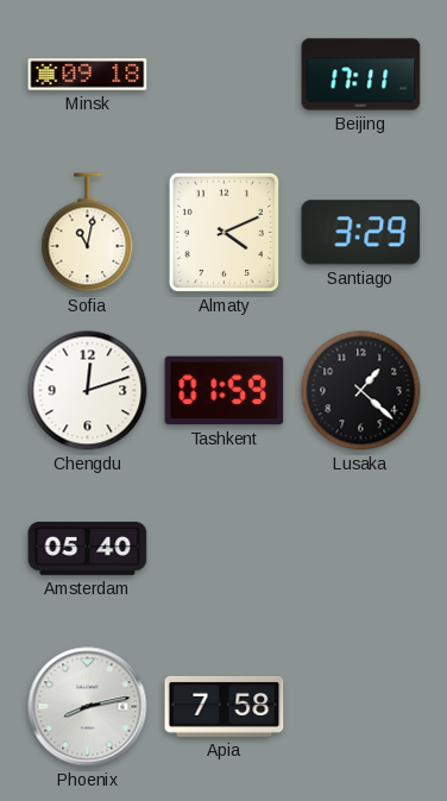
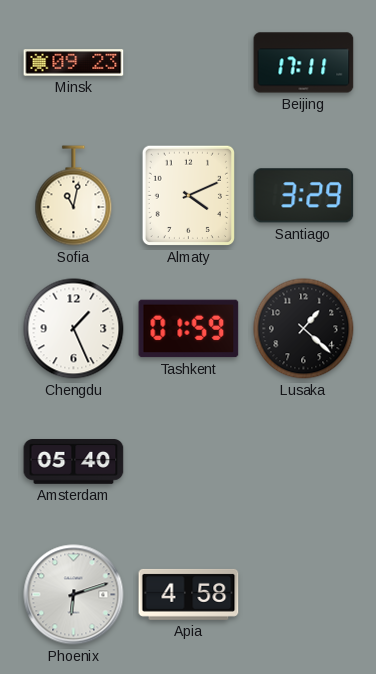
Minsk: 09:18 -> 09:23
Chengdu: 12:12 -> 1:26
Phoenix: 8:13 -> 6:12
Apia: 7:58 -> 4:58
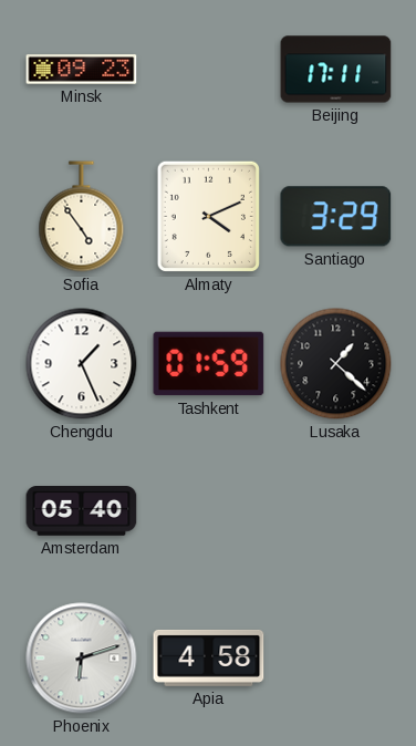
Sofia: 11:02 -> 4:54
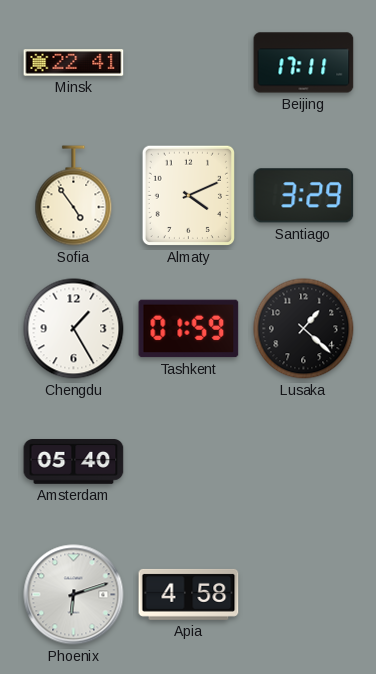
Minsk: 09:23 -> 22:41
Chengdu: 1:26 -> 1:25
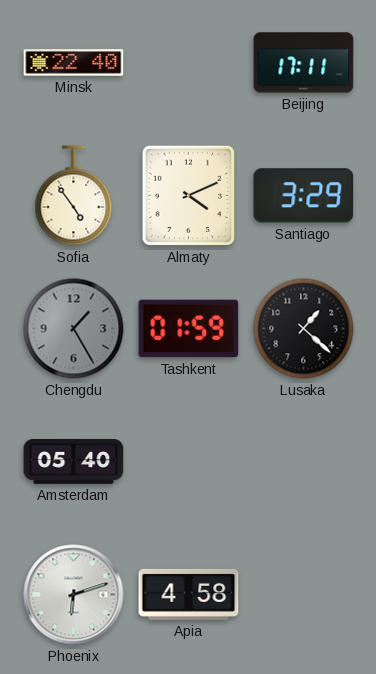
Minsk: 22:41 -> 22:40
Chengdu dial: white -> grey
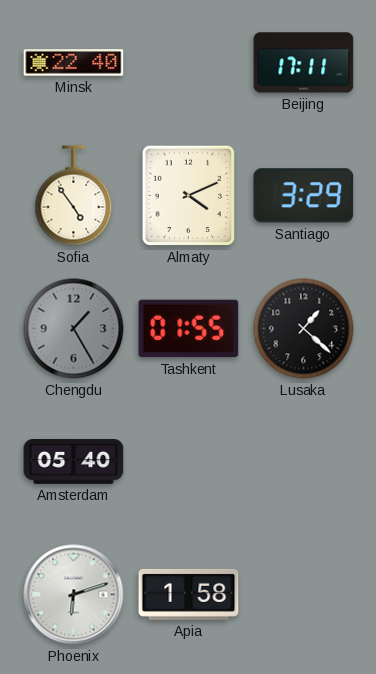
Tashkent: 01:59 -> 01:55
Apia: 4:58 -> 1:58
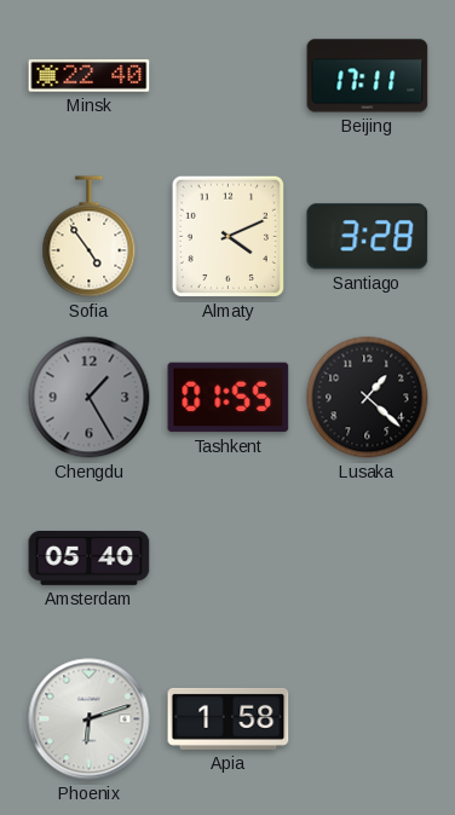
Santiago: 3:29 -> 3:28
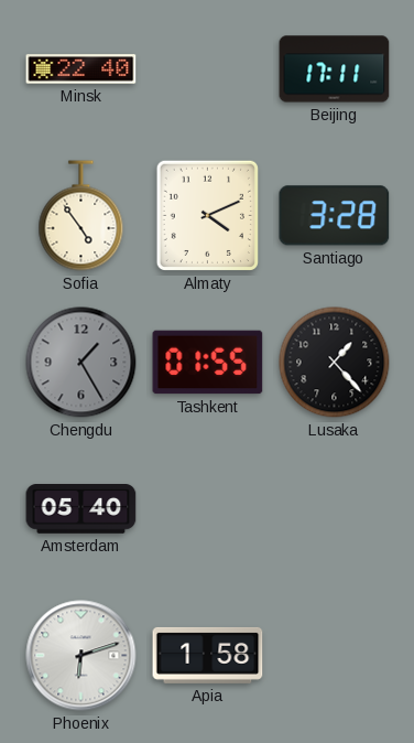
Lusaka: 1:22 -> 1:23
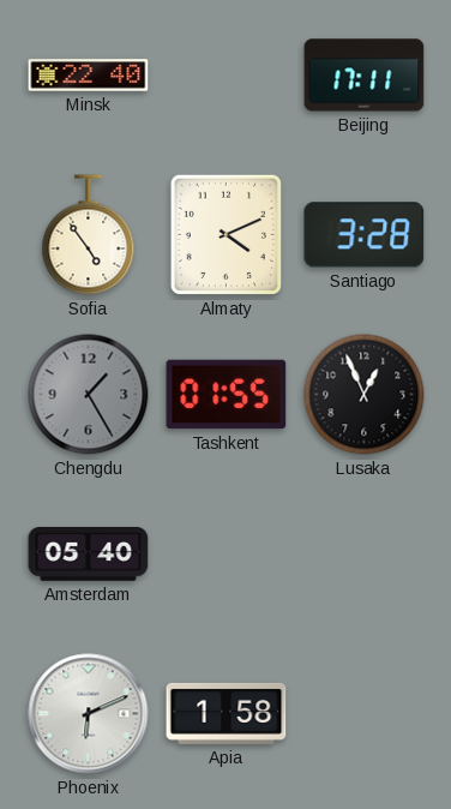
Lusaka: 1:23 -> 12:56
Phoenix: 6:12 -> 6:11
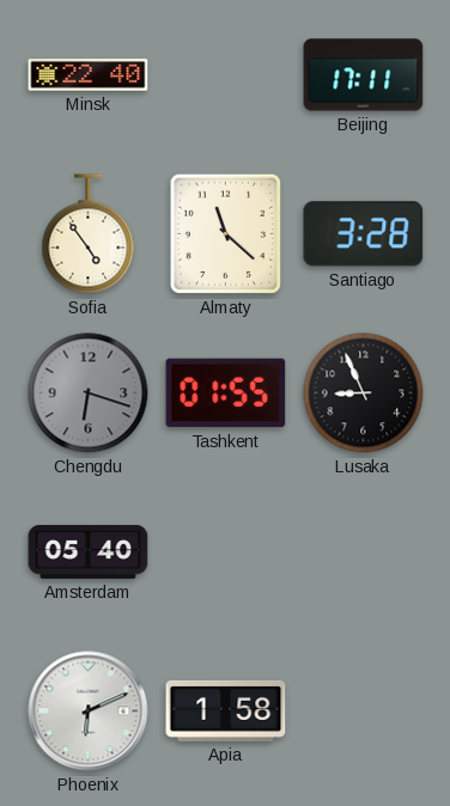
Almaty: 4:11 -> 11:22
Chengdu: 1:25 -> 6:18
Lusaka: 12:56 -> 8:56
